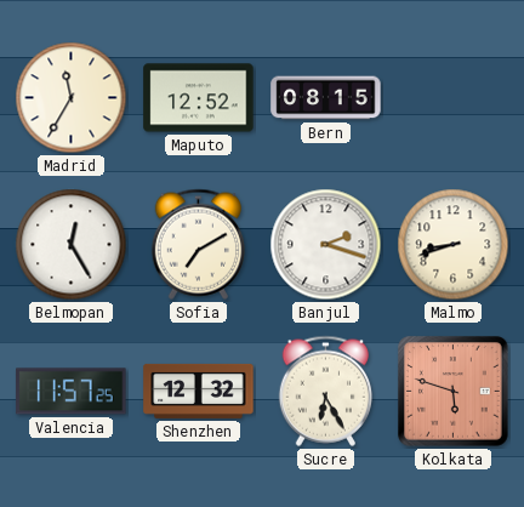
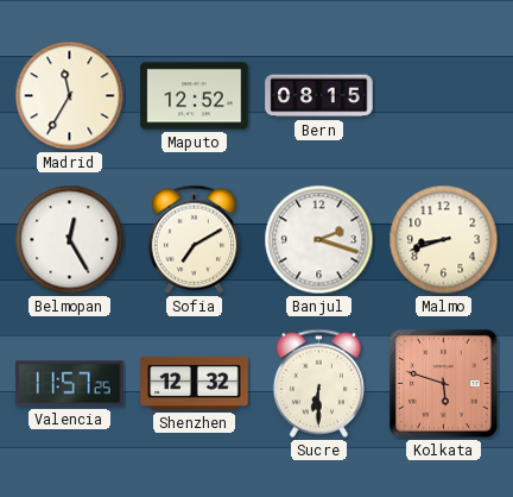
Sucre: 6:25 -> 6:30
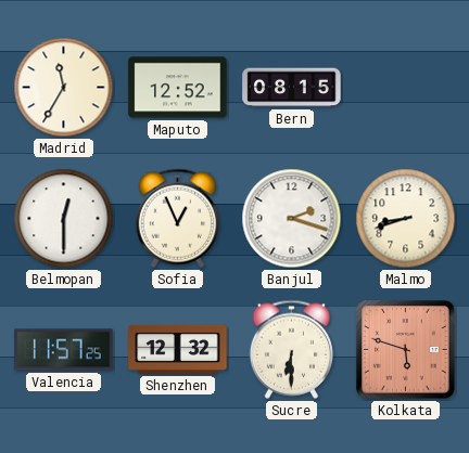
Belmopan: 12:25 -> 12:30
Sofia: 7:10 -> 12:56
